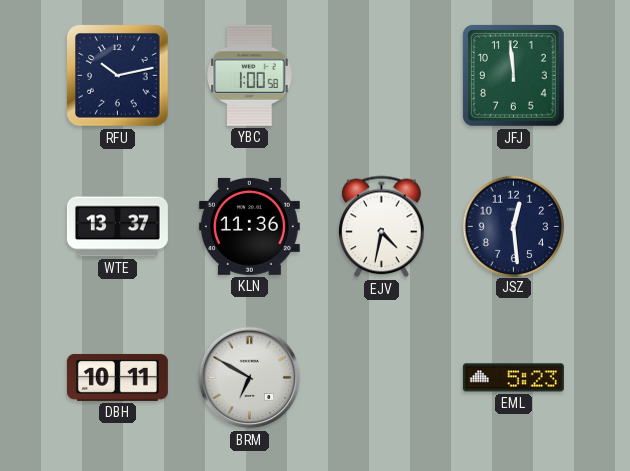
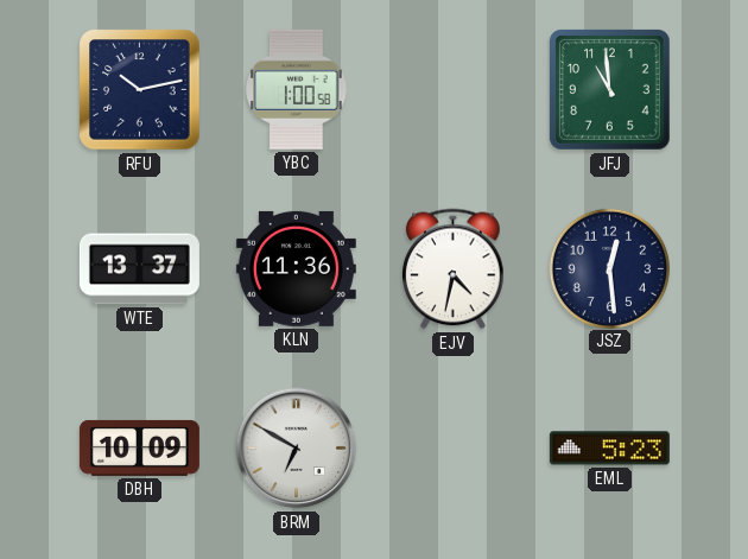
JFJ: 11:59 -> 10:59
DBH: 10:11 -> 10:09
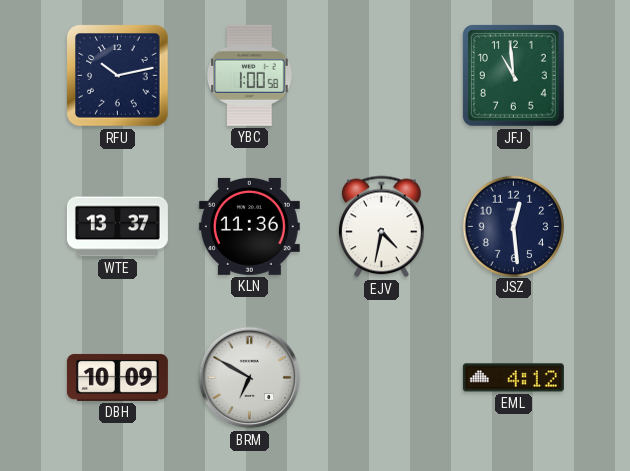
EML: 5:23 -> 4:12
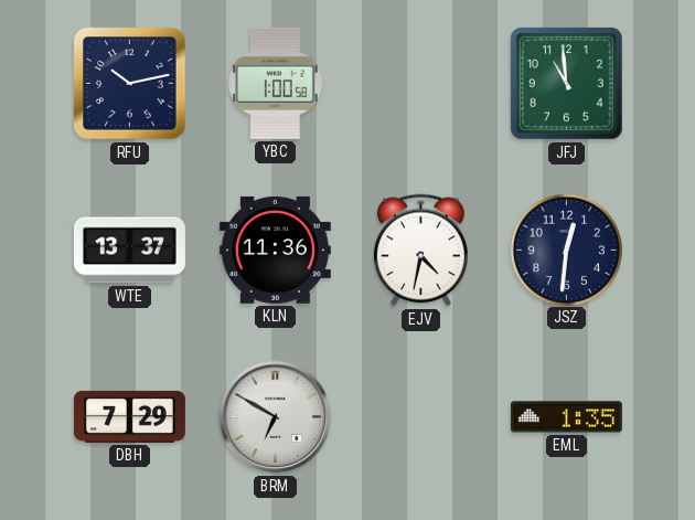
JSZ: 12:29 -> 12:31
DBH: 10:09 -> 7:29
EML: 4:12 -> 1:35
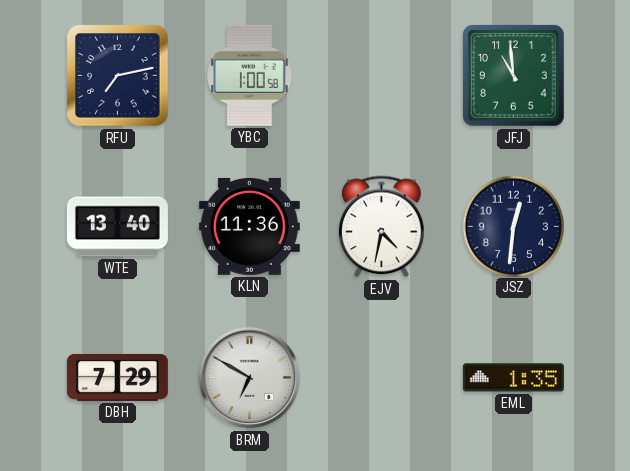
RFU: 10:13 -> 7:13
WTE: 13:37 -> 13:40
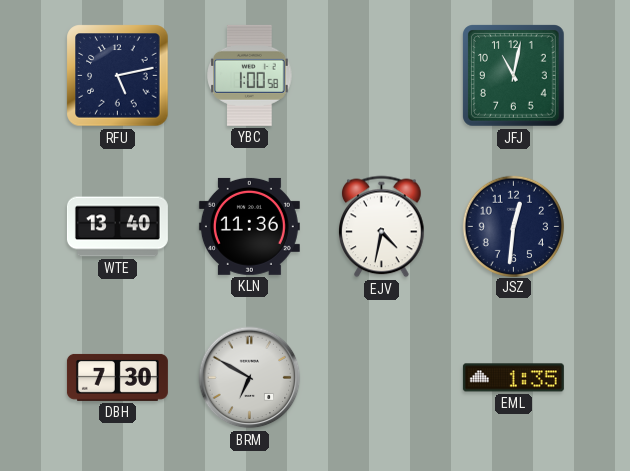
RFU: 7:13 -> 5:13
JFJ: 10:59 -> 11:02
DBH: 7:29 -> 7:30
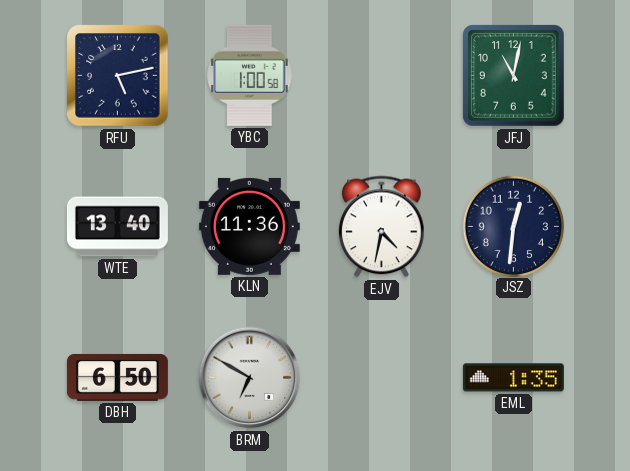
DBH: 7:30 -> 6:50
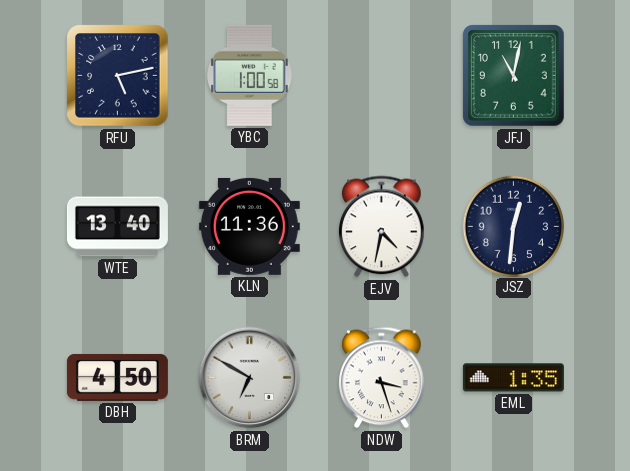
DBH: 6:50 -> 4:50
NDW: none -> 3:27
